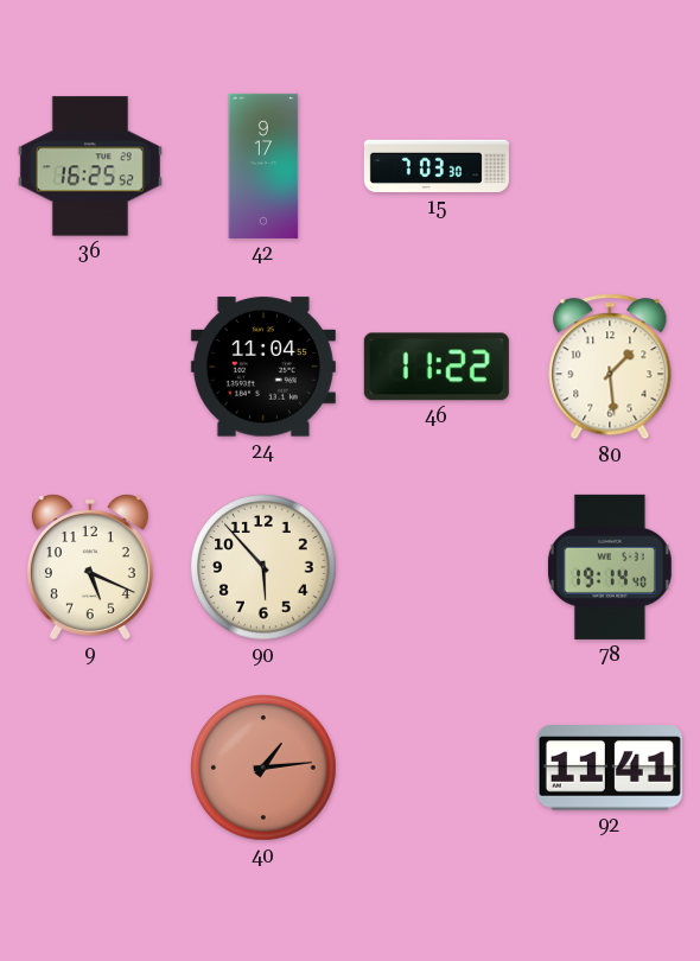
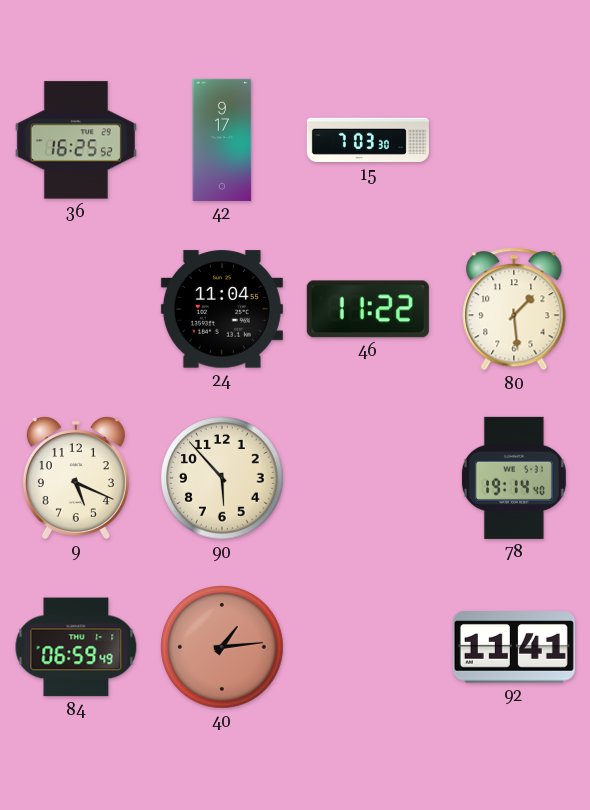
84: none -> 06:59
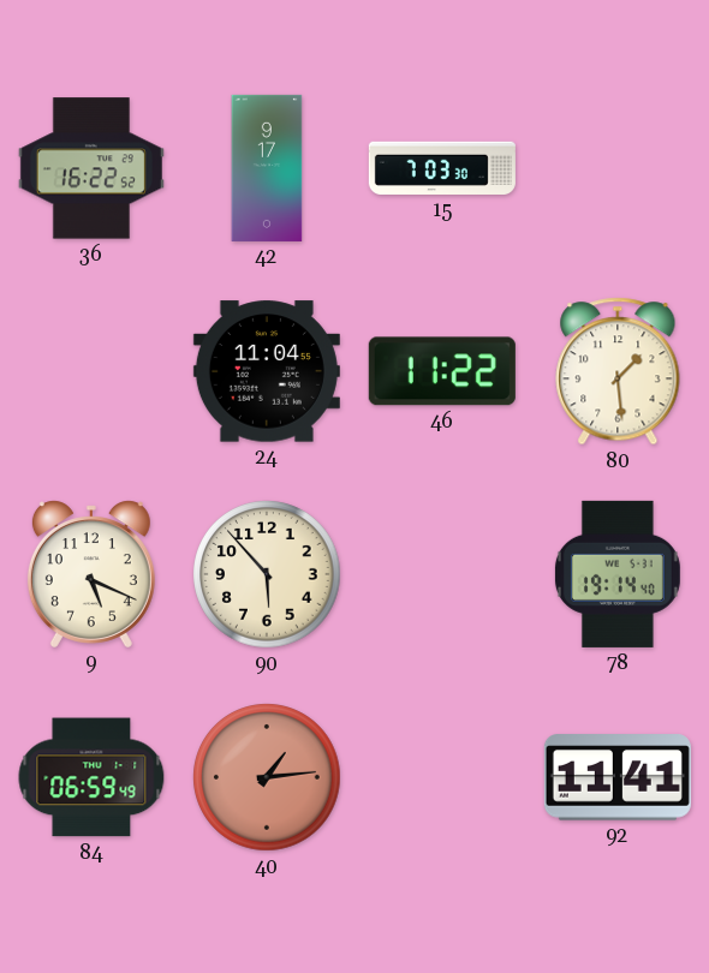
36: 16:25 -> 16:22
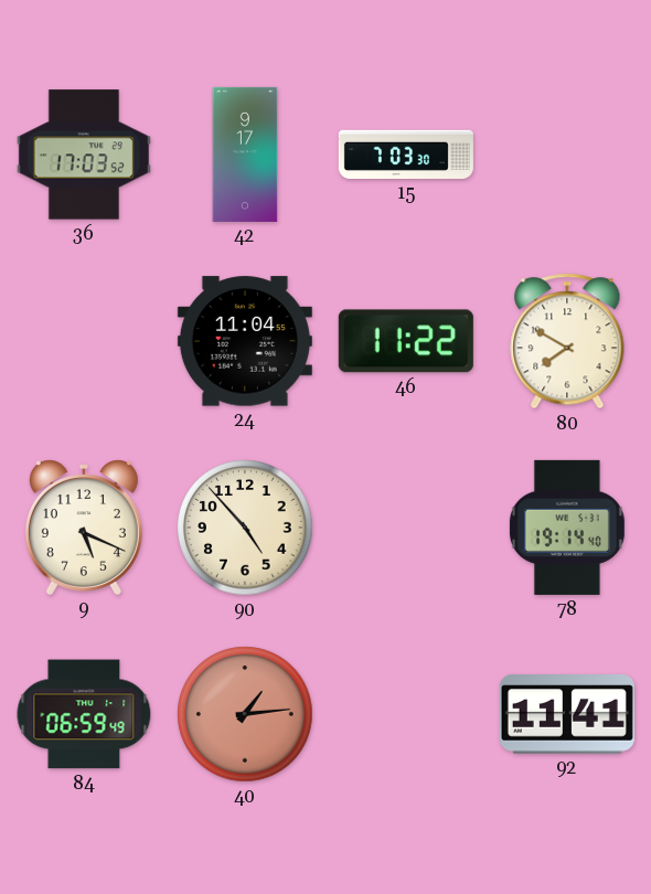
36: 16:22 -> 17:03
80: 1:29 -> 7:50
90: 5:53 -> 4:53
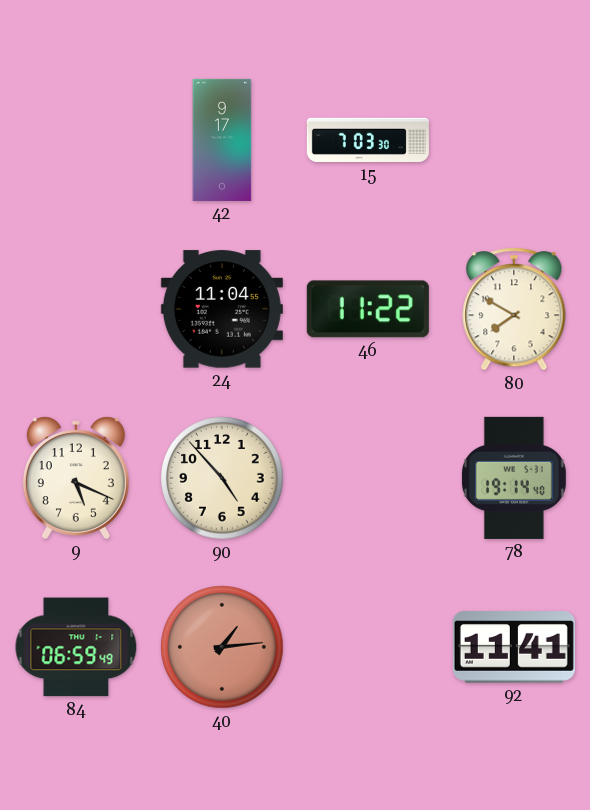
36: 17:03 -> none
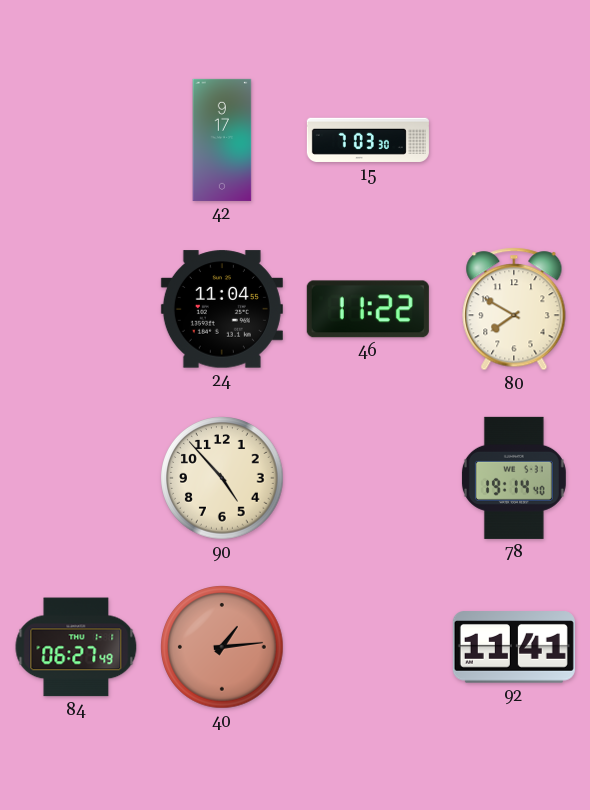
9: 5:19 -> none
84: 06:59 -> 06:27
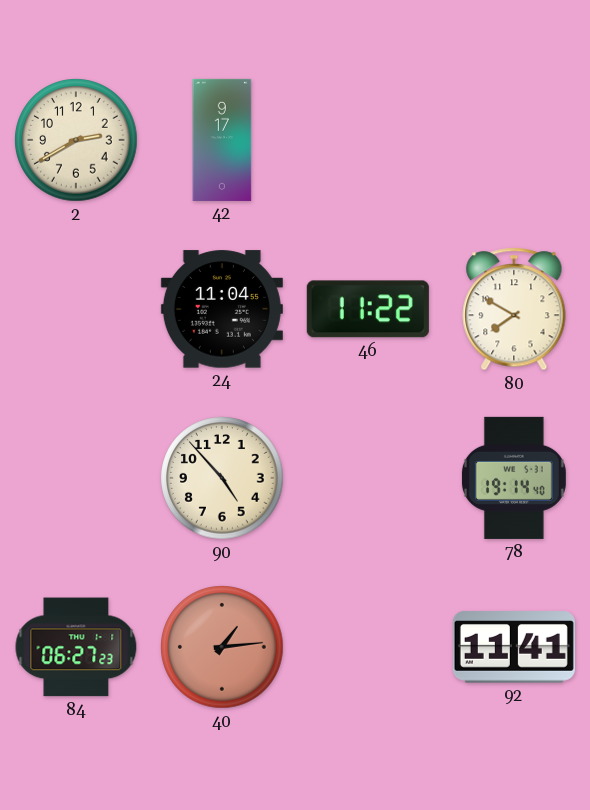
2: none -> 2:40
15: 7:03 -> none
84: 06:27:49 -> 06:27:23
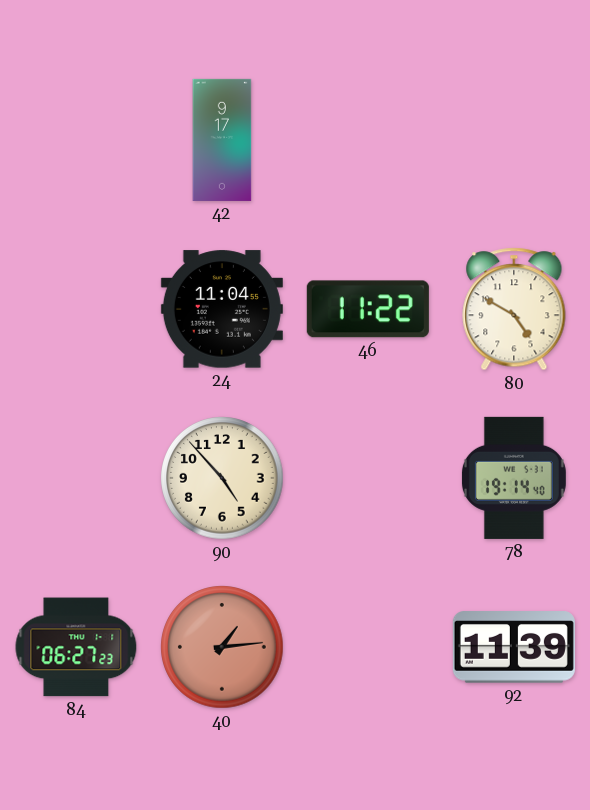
2: 2:40 -> none
80: 7:50 -> 4:50
92: 11:41 -> 11:39
